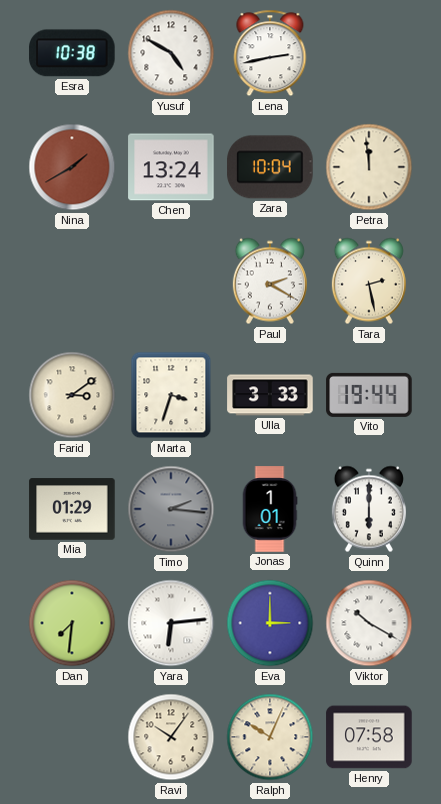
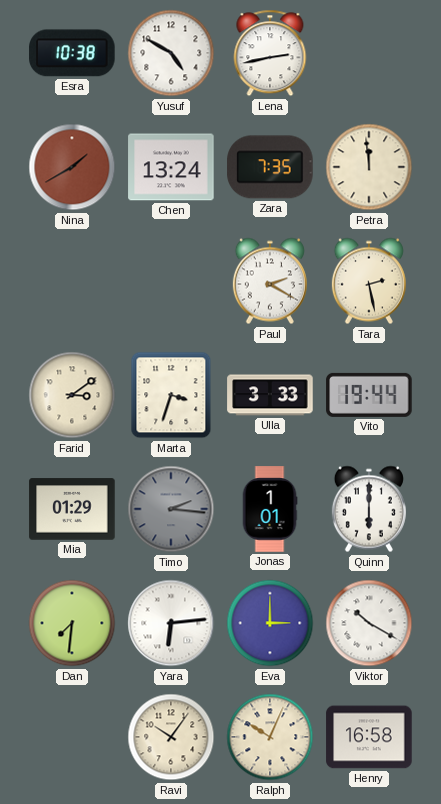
Zara: 10:04 -> 7:35
Henry: 07:58 -> 16:58
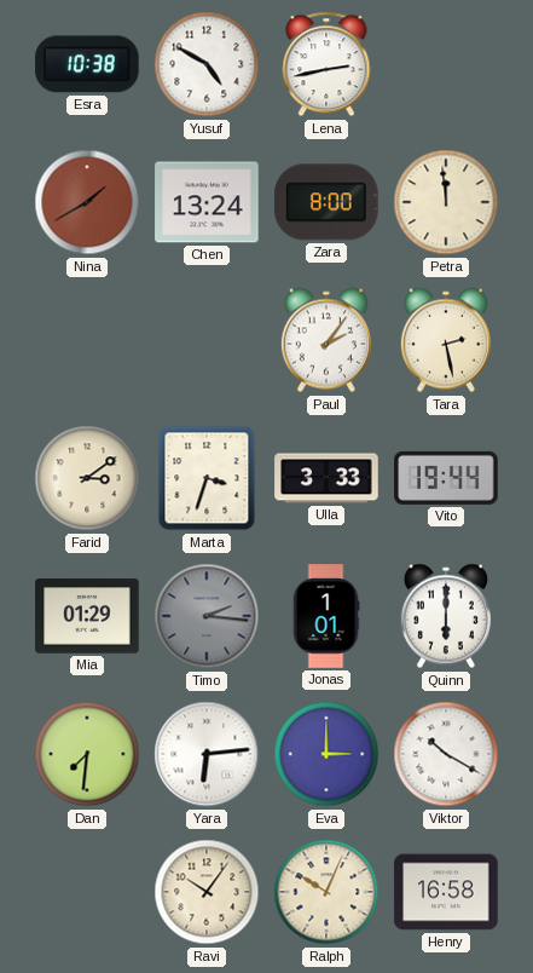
Zara: 7:35 -> 8:00
Paul: 2:20 -> 2:06
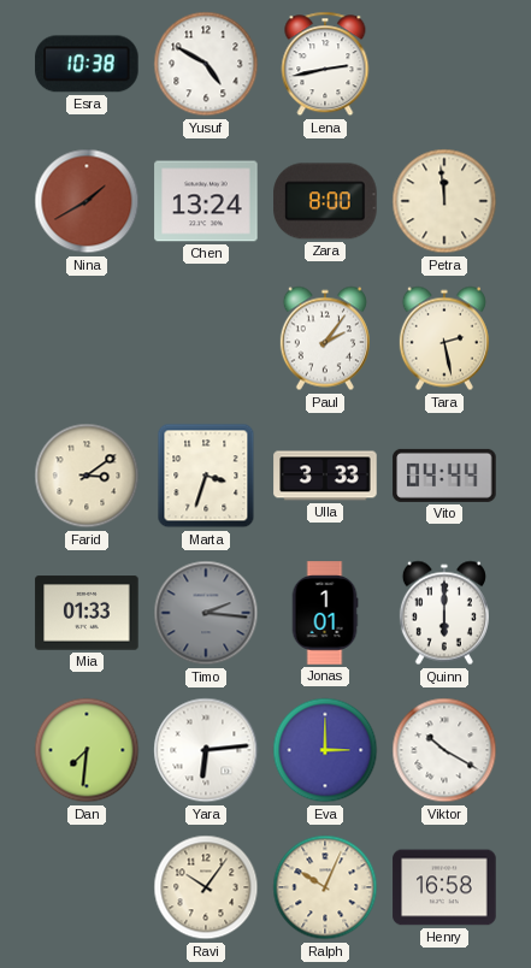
Vito: 19:44 -> 04:44
Mia: 01:29 -> 01:33
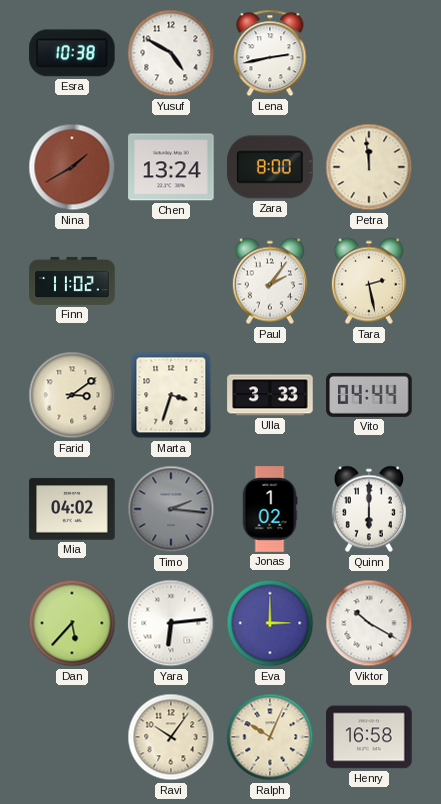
Finn: none -> 11:02
Mia: 01:33 -> 04:02
Jonas: 1:01 -> 1:02
Dan: 7:31 -> 5:37
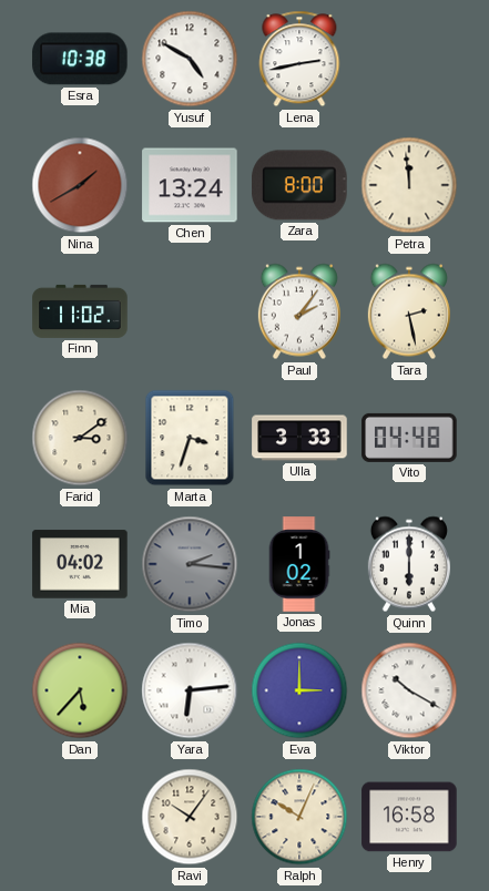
Vito: 04:44 -> 04:48
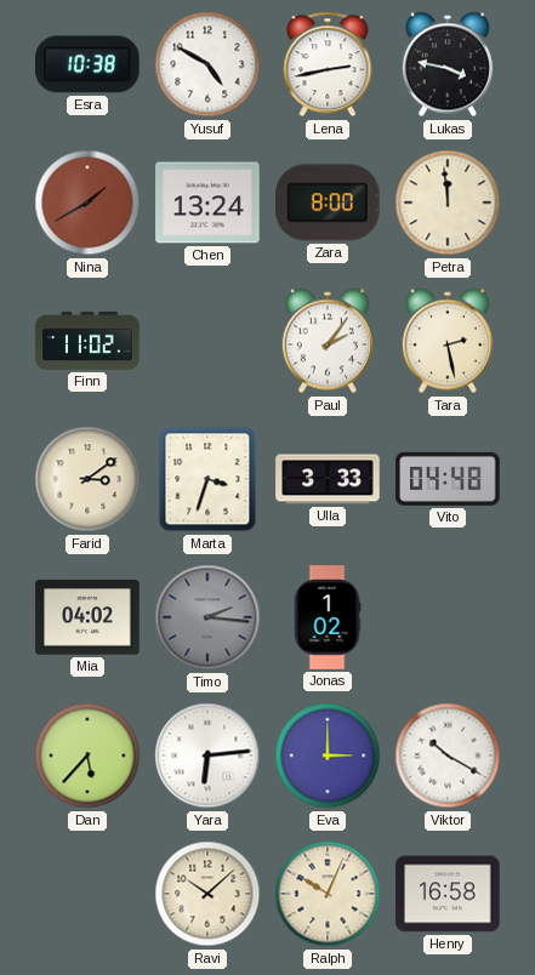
Lukas: none -> 3:47
Quinn: 6:00 -> none
Ravi: 10:06 -> 10:08
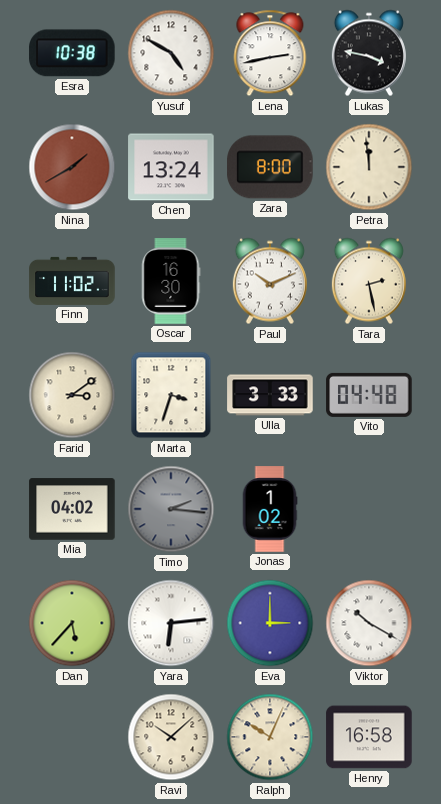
Oscar: none -> 16:30
Paul: 2:06 -> 10:11
